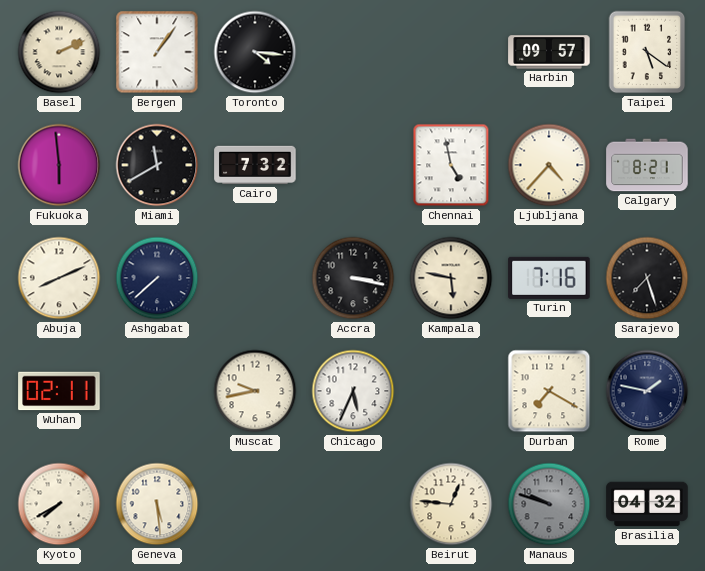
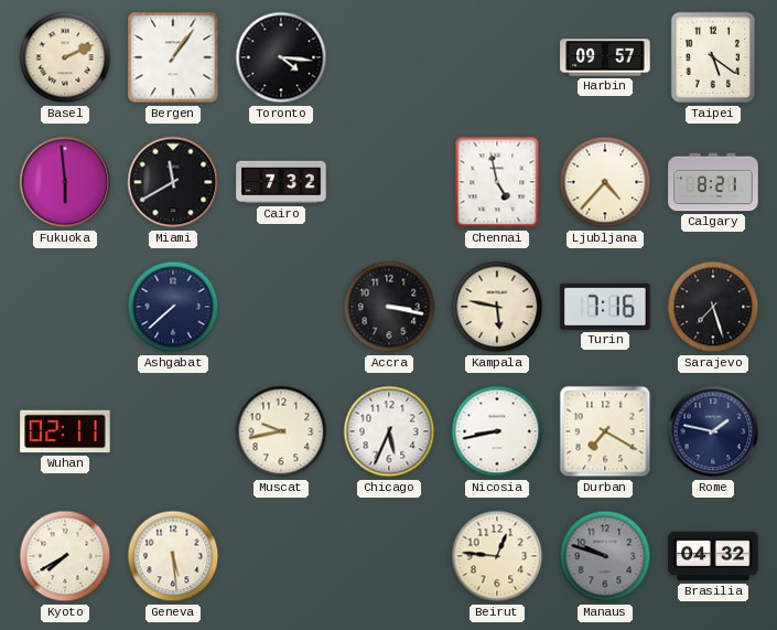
Abuja: 8:11 -> none
Nicosia: none -> 8:43
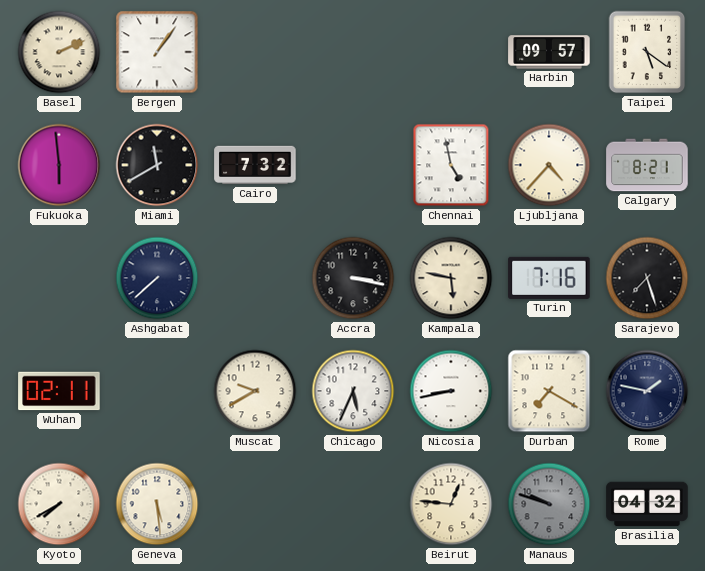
Toronto: 4:16 -> none
Muscat: 9:43 -> 9:40
